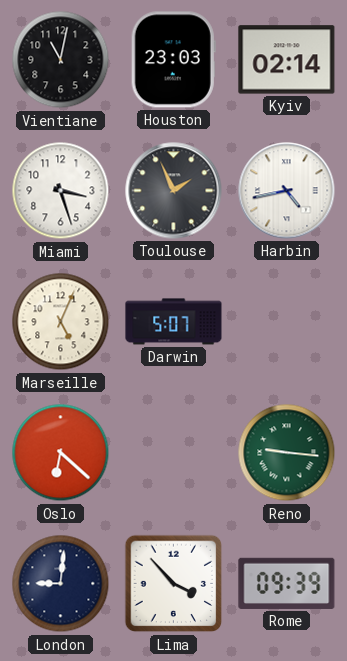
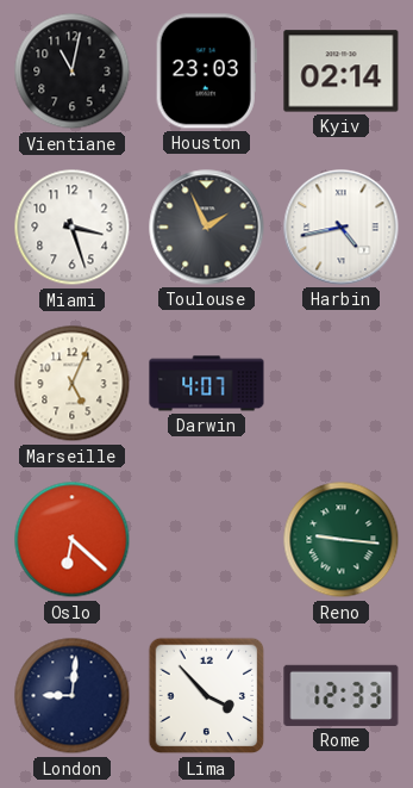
Darwin: 5:07 -> 4:07
Rome: 09:39 -> 12:33
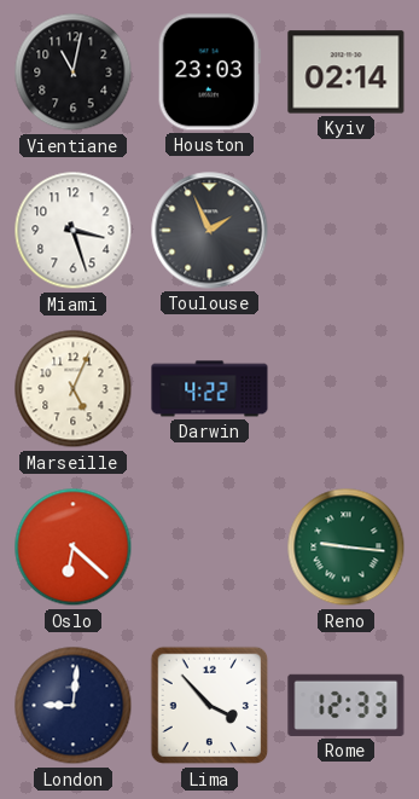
Harbin: 4:43 -> none
Darwin: 4:07 -> 4:22
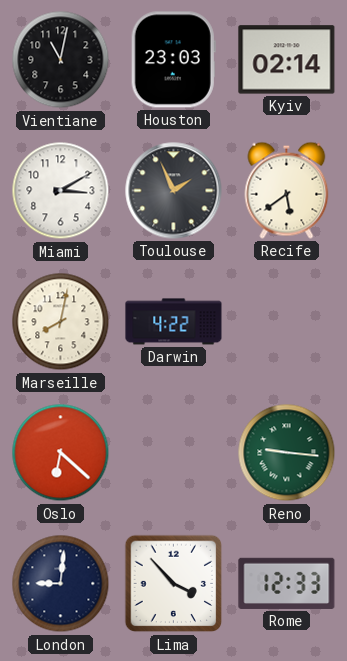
Miami: 3:27 -> 3:10
Recife: none -> 5:39
Marseille: 5:04 -> 8:02
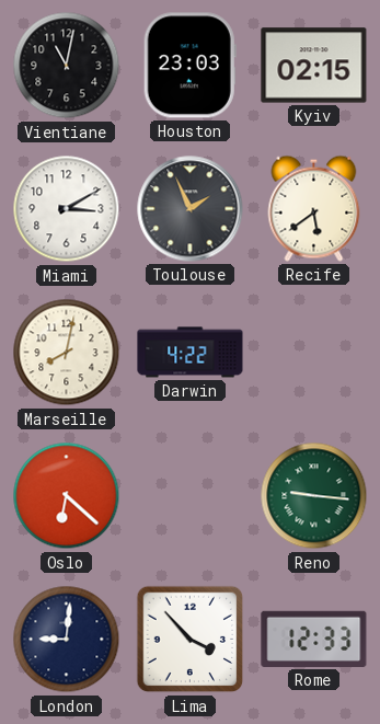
Kyiv: 02:14 -> 02:15
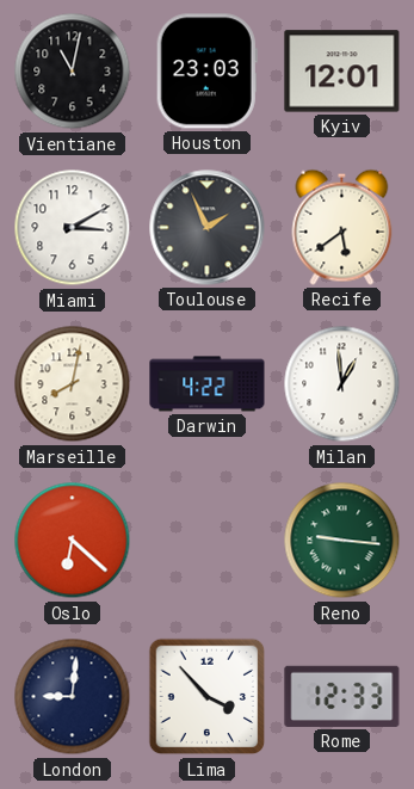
Kyiv: 02:15 -> 12:01
Milan: none -> 12:59
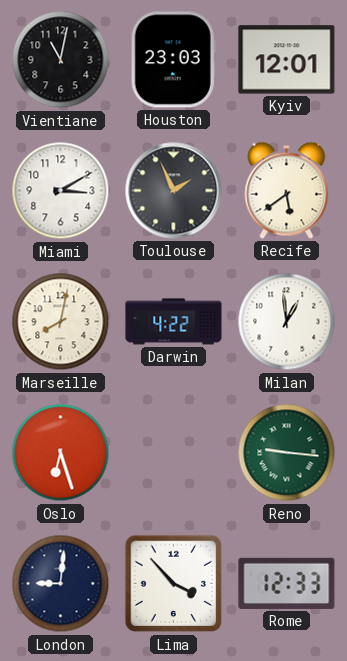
Oslo: 6:22 -> 6:27
